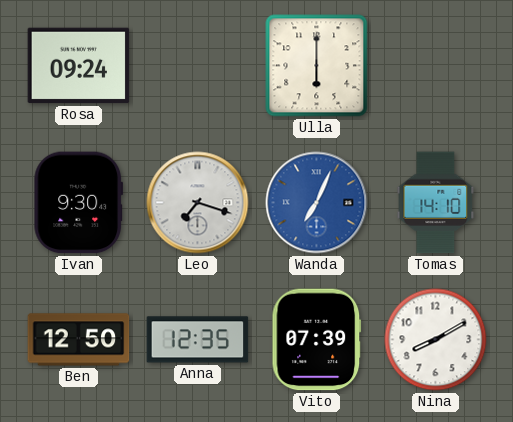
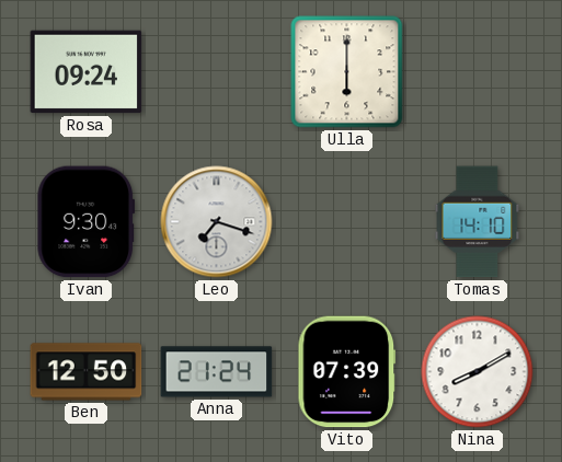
Wanda: 7:04 -> none
Anna: 12:35 -> 21:24
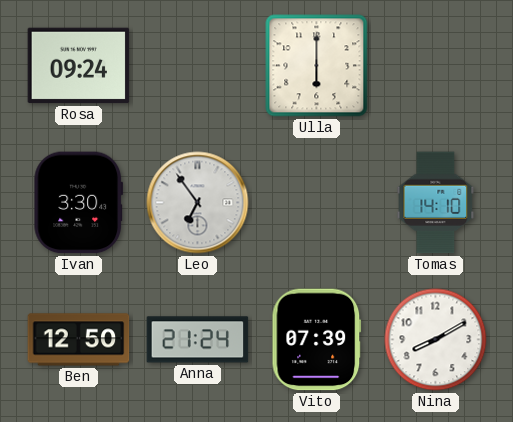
Ivan: 9:30 -> 3:30
Leo: 7:18 -> 6:54
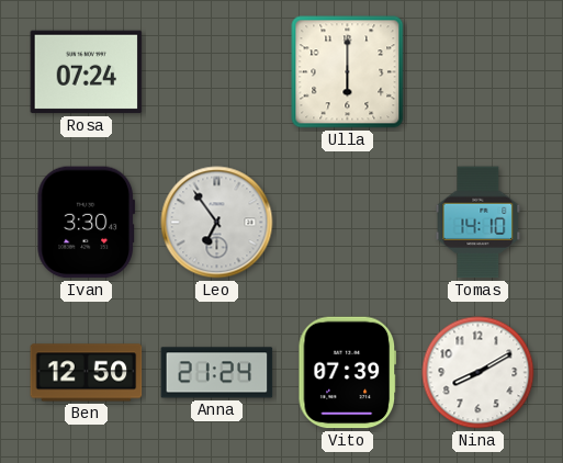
Rosa: 09:24 -> 07:24
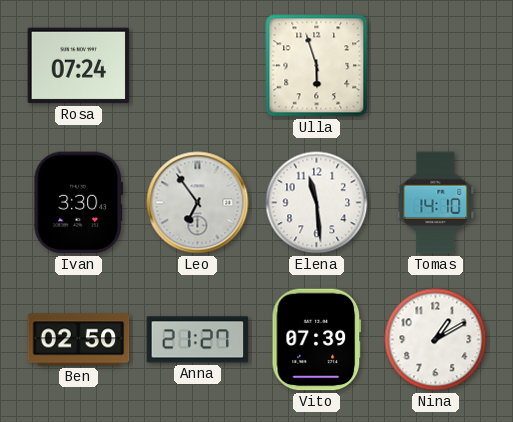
Ulla: 6:00 -> 5:57
Elena: none -> 11:29
Ben: 12:50 -> 02:50
Anna: 21:24 -> 21:27
Nina: 8:10 -> 1:10
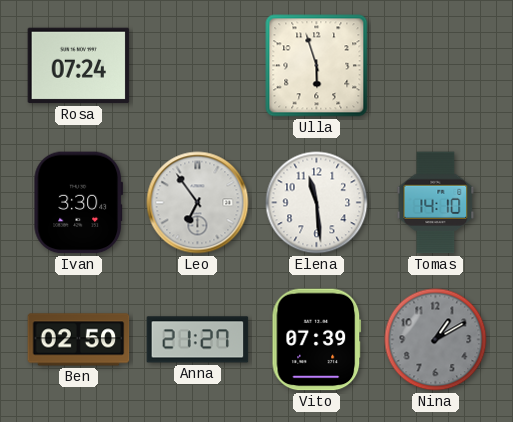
Nina dial: white -> grey
